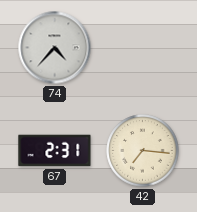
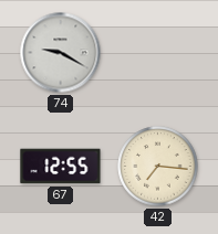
74: 4:37 -> 9:20
67: 2:31 -> 12:55
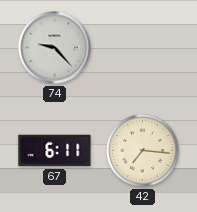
74: 9:20 -> 9:23
67: 12:55 -> 6:11
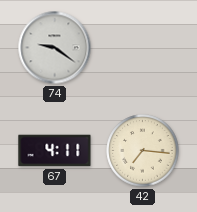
74: 9:23 -> 9:21
67: 6:11 -> 4:11
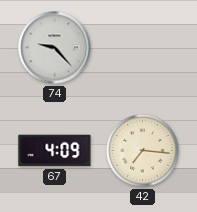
74: 9:21 -> 9:23
67: 4:11 -> 4:09
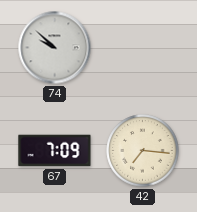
74: 9:23 -> 9:52
67: 4:09 -> 7:09
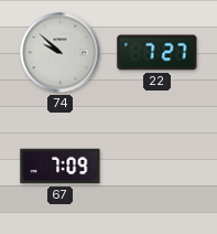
22: none -> 7:27
42: 7:16 -> none
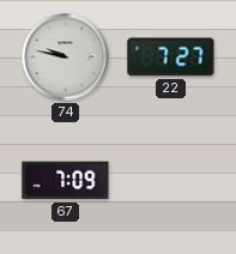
74: 9:52 -> 9:47
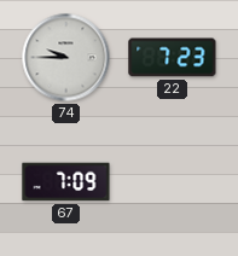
74: 9:47 -> 9:45
22: 7:27 -> 7:23
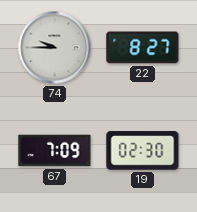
22: 7:23 -> 8:27
19: none -> 02:30
